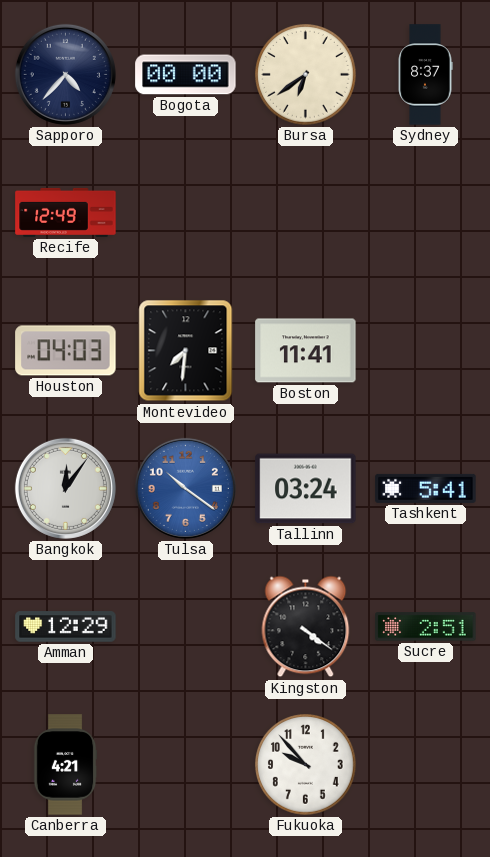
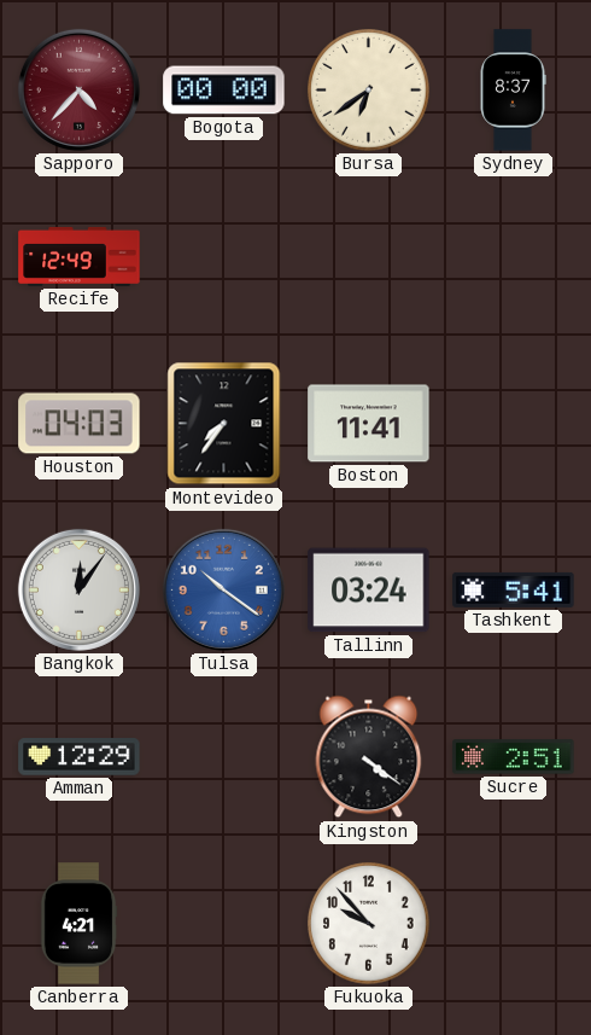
Sapporo dial: navy -> burgundy
Montevideo: 7:31 -> 7:36
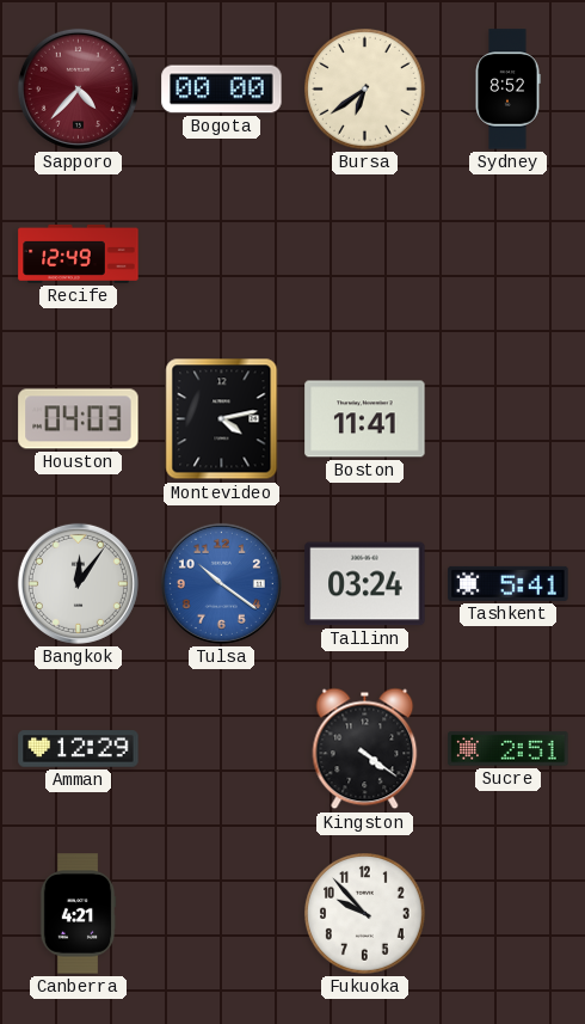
Sydney: 8:37 -> 8:52
Montevideo: 7:36 -> 4:13
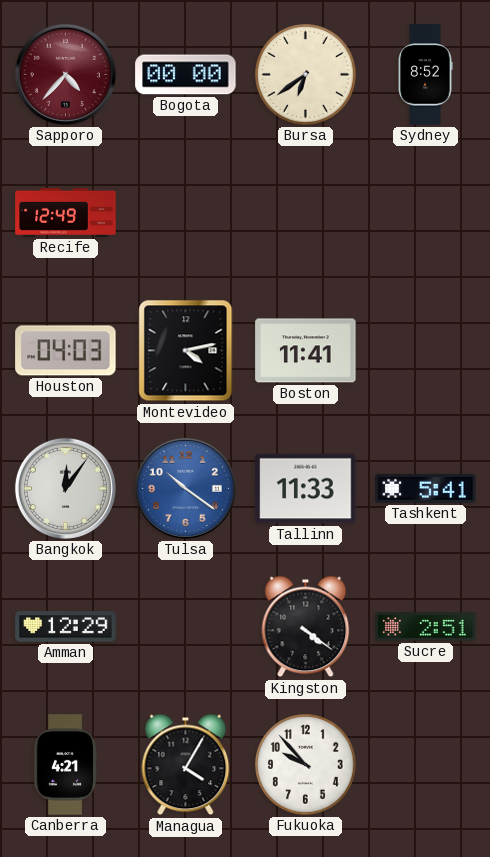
Tallinn: 03:24 -> 11:33
Managua: none -> 4:05
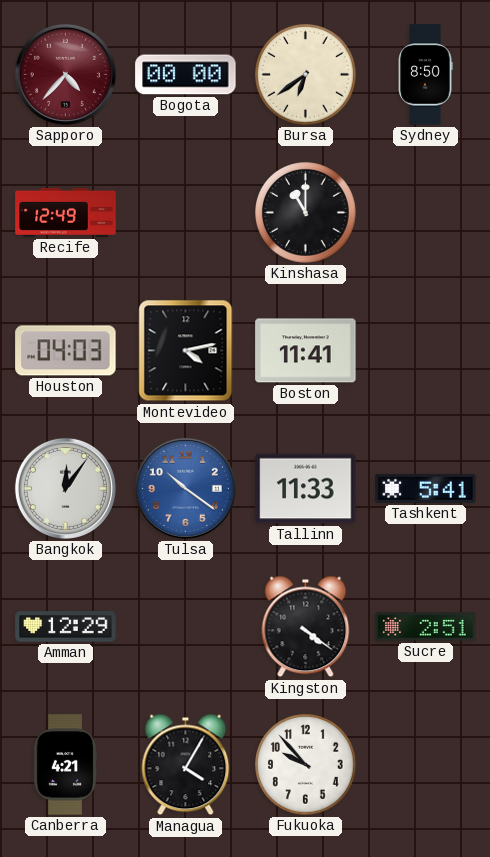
Sydney: 8:52 -> 8:50
Kinshasa: none -> 11:00
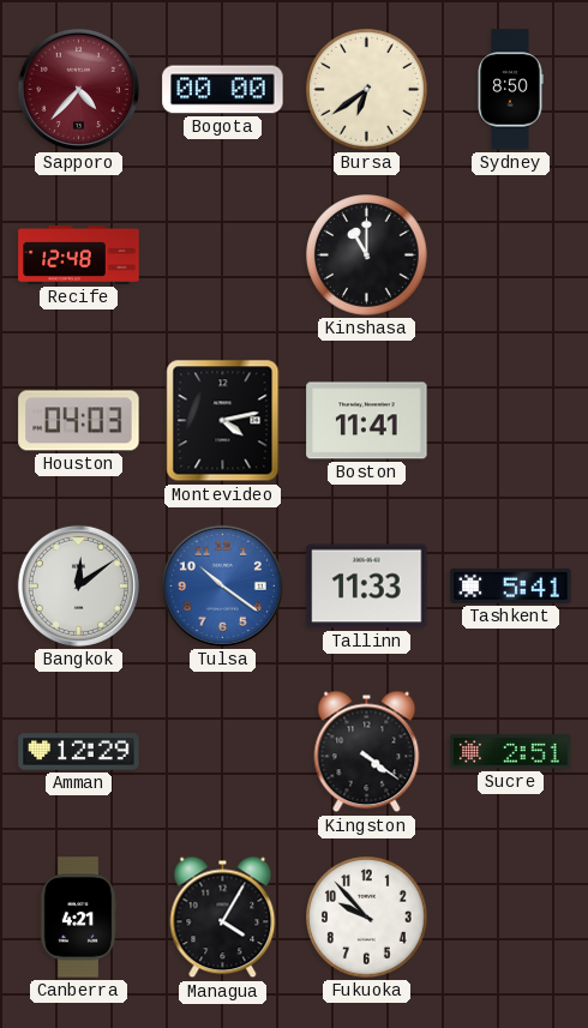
Recife: 12:49 -> 12:48
Bangkok: 12:06 -> 12:09
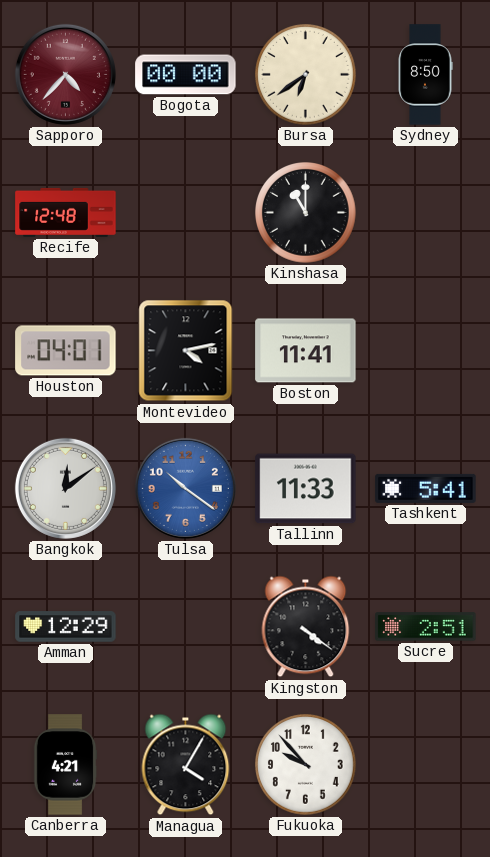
Houston: 04:03 -> 04:01
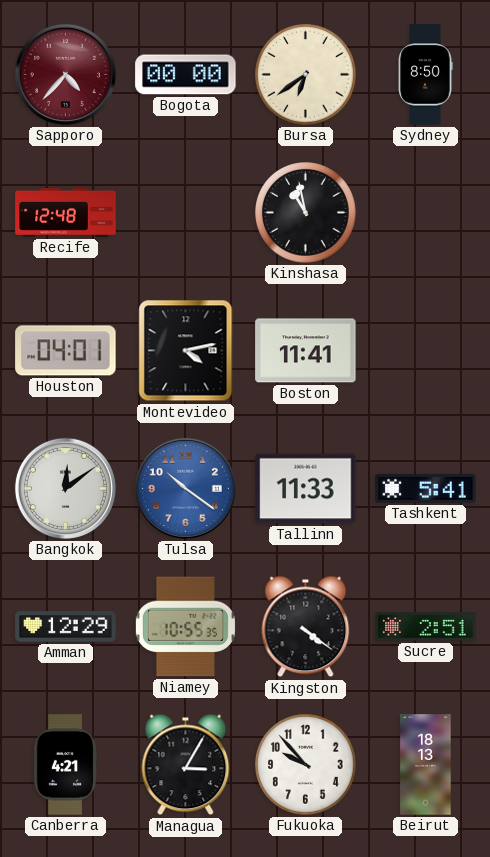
Kinshasa: 11:00 -> 10:58
Niamey: none -> 10:55
Managua: 4:05 -> 3:05
Beirut: none -> 18:13
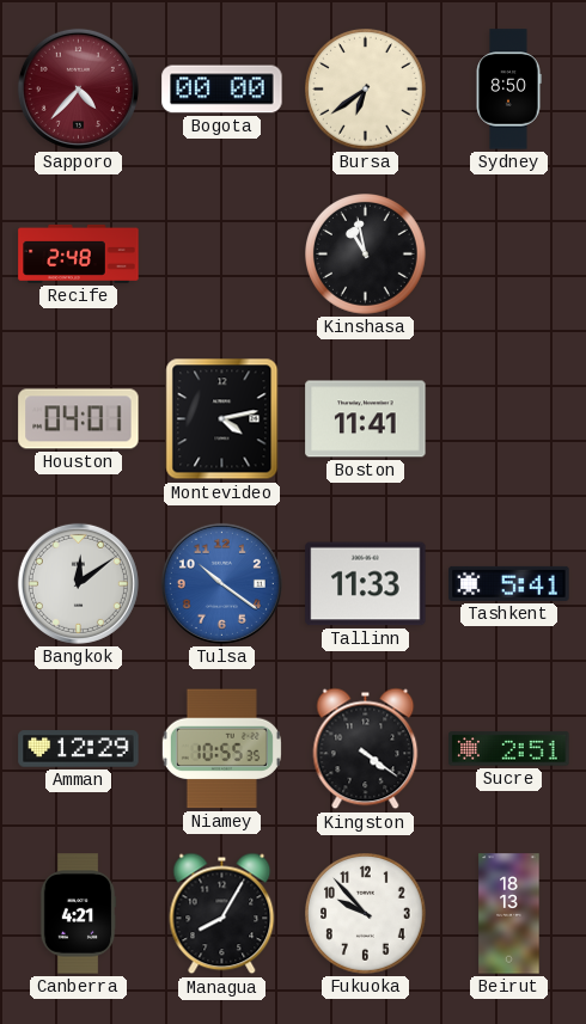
Recife: 12:48 -> 2:48
Managua: 3:05 -> 8:05
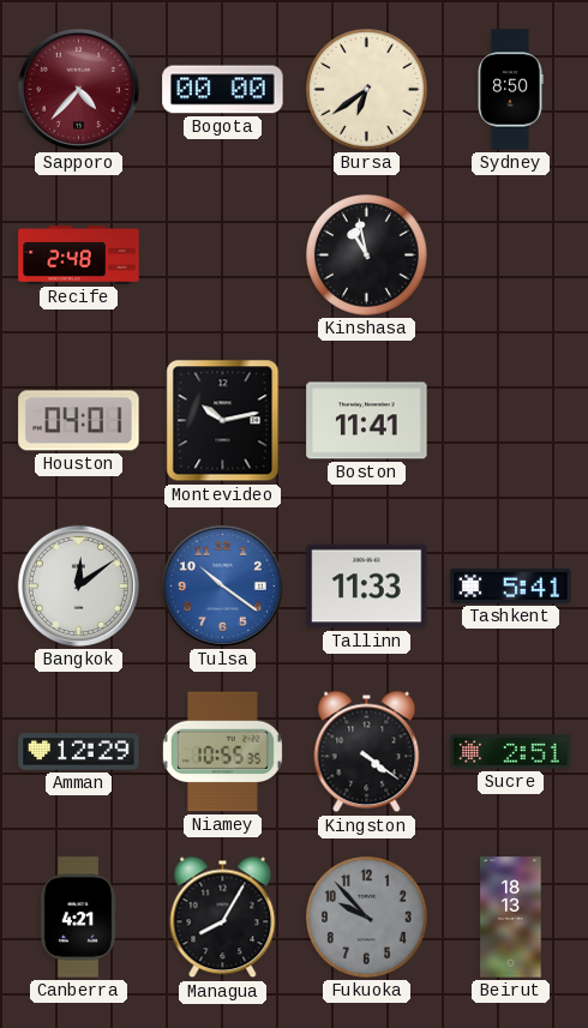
Montevideo: 4:13 -> 10:13
Fukuoka dial: white -> grey
